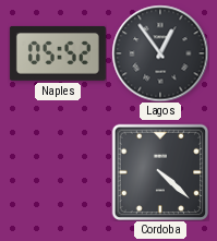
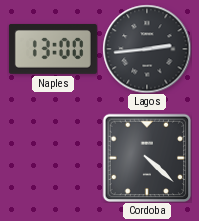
Naples: 05:52 -> 13:00
Lagos: 12:54 -> 2:44
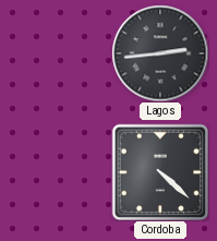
Naples: 13:00 -> none
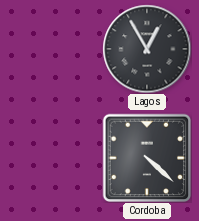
Lagos: 2:44 -> 12:55
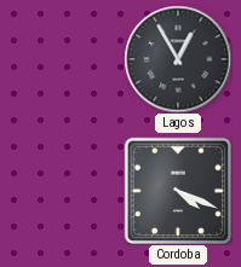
Cordoba: 4:22 -> 4:19
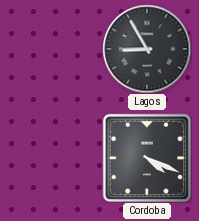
Lagos: 12:55 -> 8:55
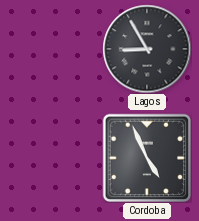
Cordoba: 4:19 -> 4:56
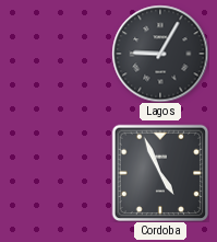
Lagos: 8:55 -> 9:05
